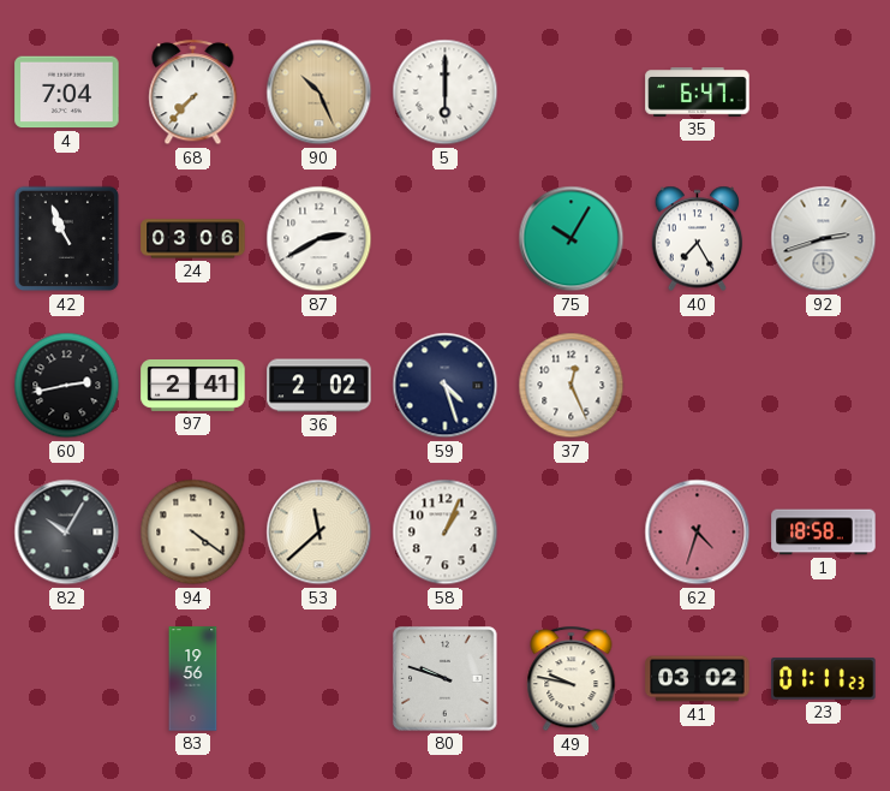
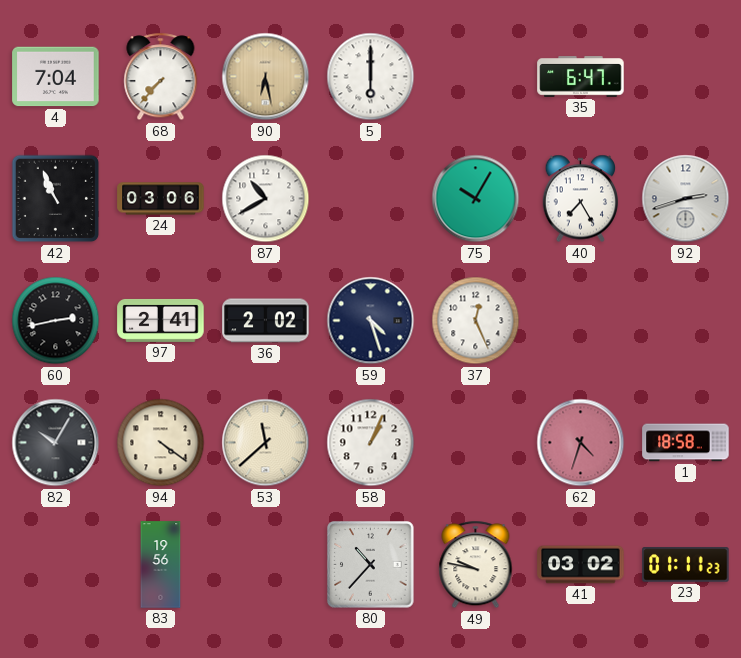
90: 10:26 -> 6:28
87: 2:40 -> 10:40
80: 9:48 -> 10:37
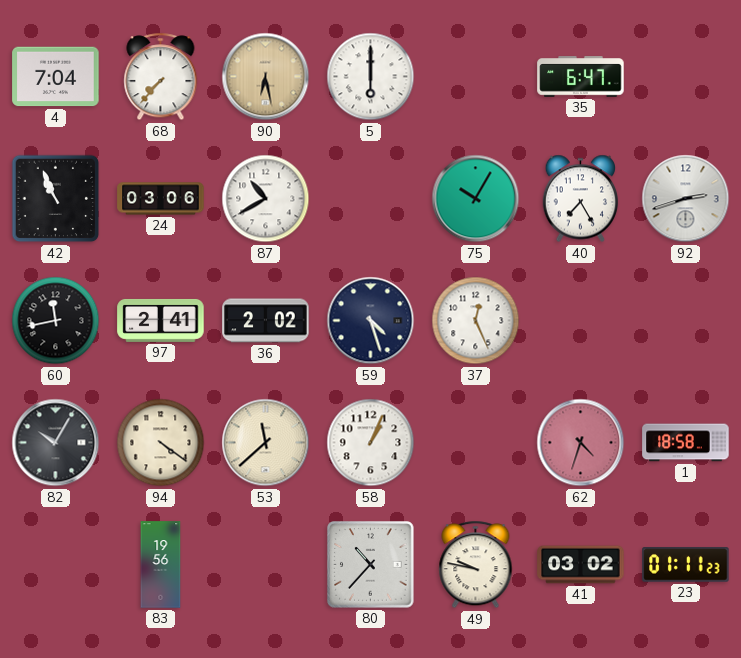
60: 2:43 -> 11:43
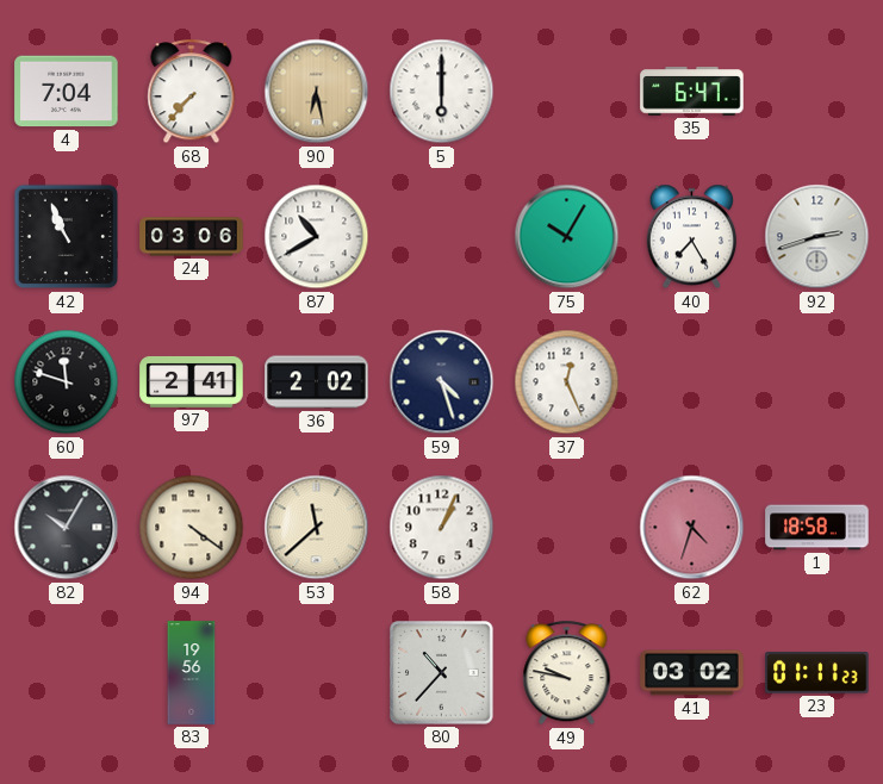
60: 11:43 -> 11:48
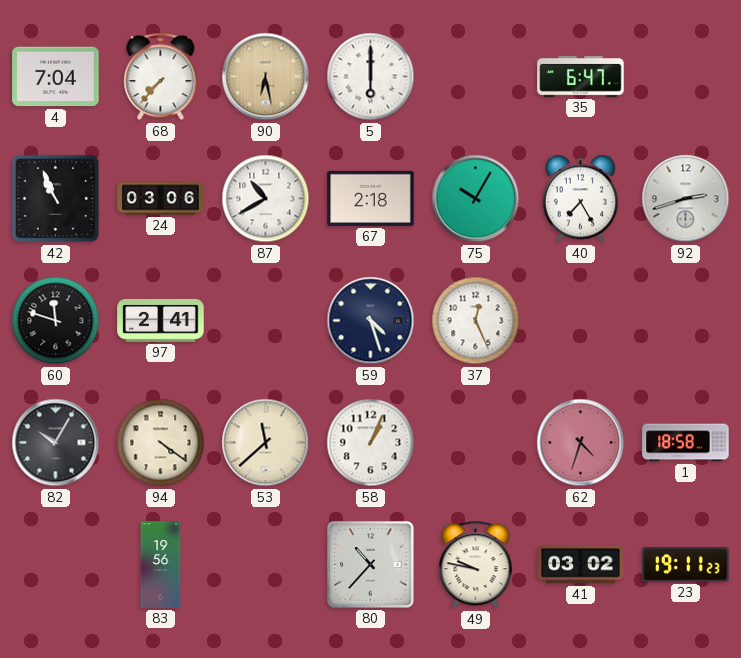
67: none -> 2:18
36: 2:02 -> none
23: 01:11 -> 19:11
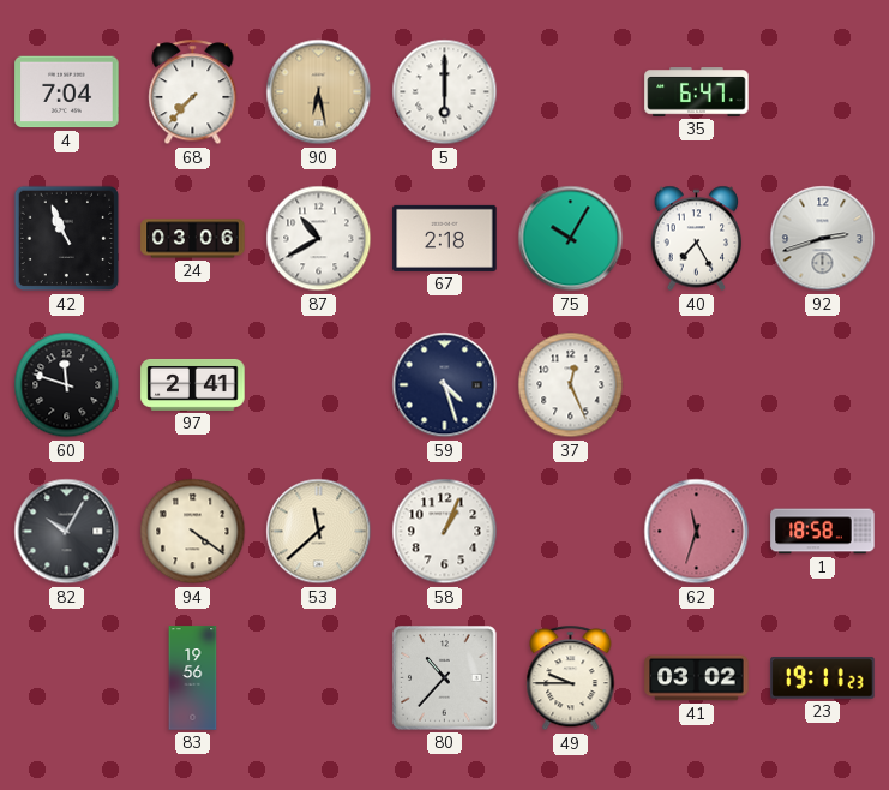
62: 4:33 -> 11:33
49: 9:47 -> 9:45
